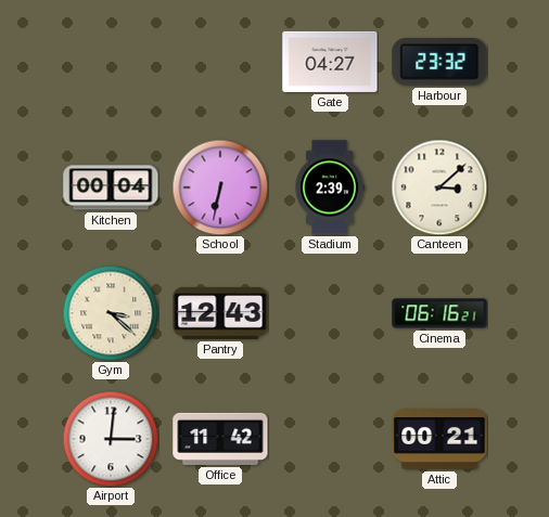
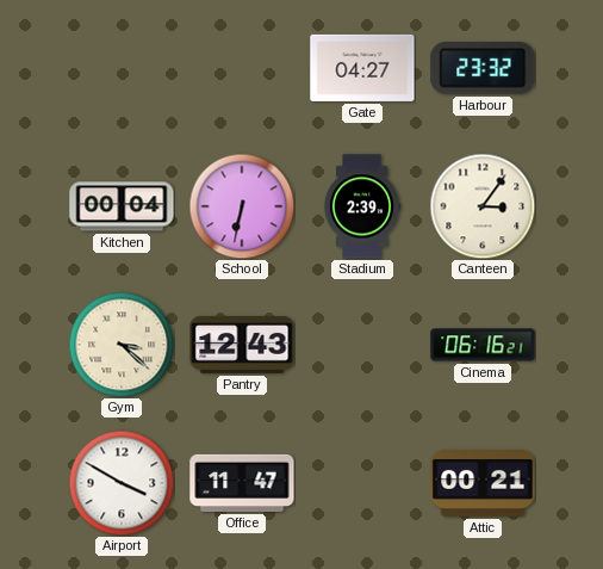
Canteen: 3:08 -> 3:06
Airport: 3:01 -> 3:50
Office: 11:42 -> 11:47
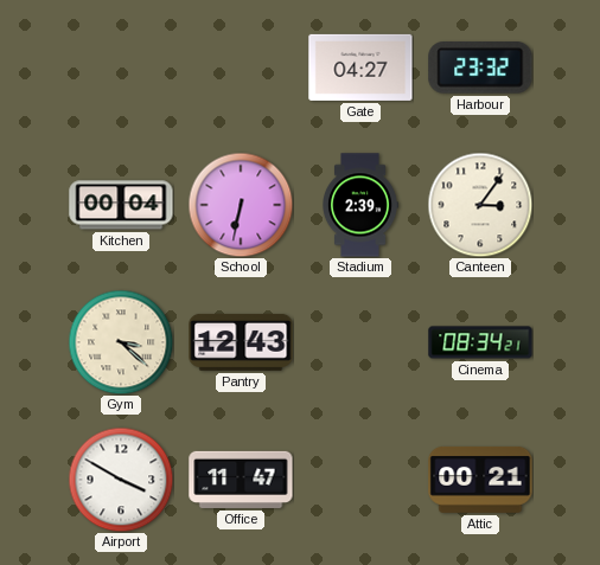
Cinema: 06:16 -> 08:34
